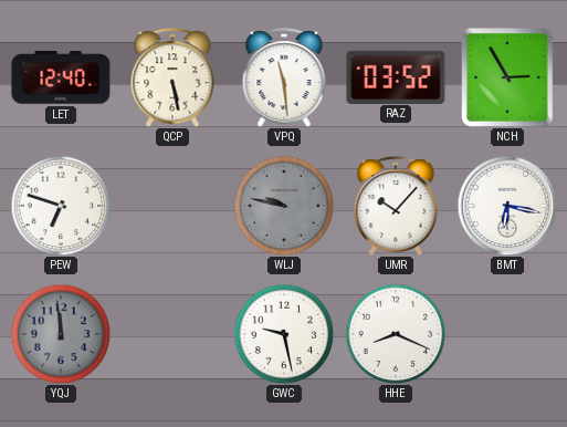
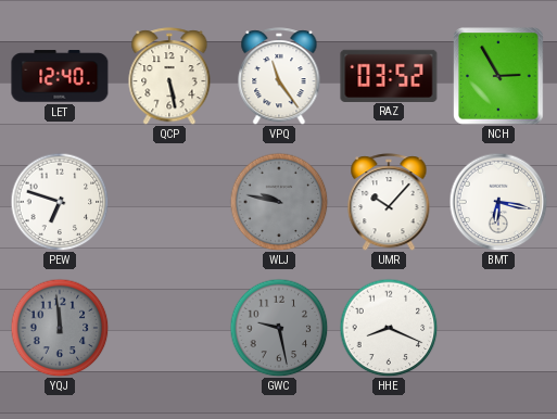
VPQ: 11:29 -> 11:24
GWC dial: white -> grey
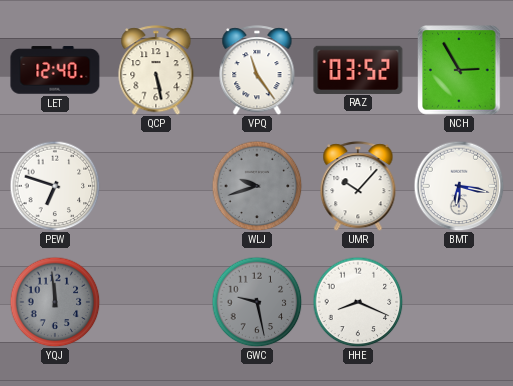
WLJ: 9:47 -> 9:42
